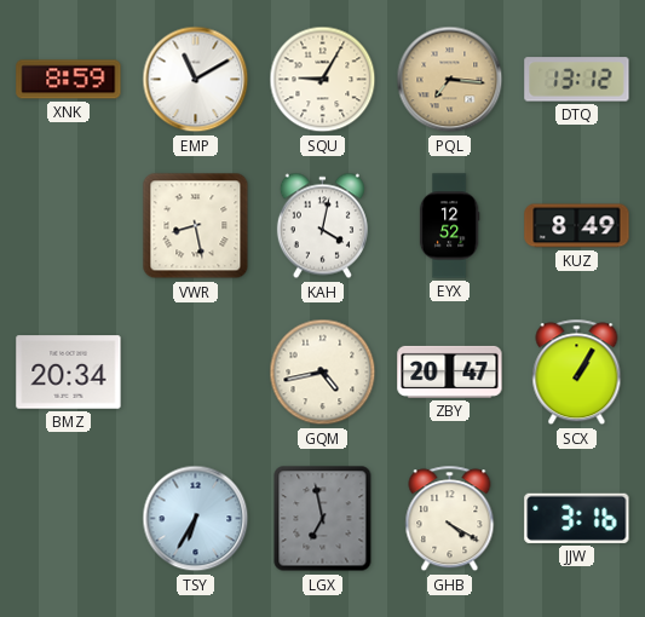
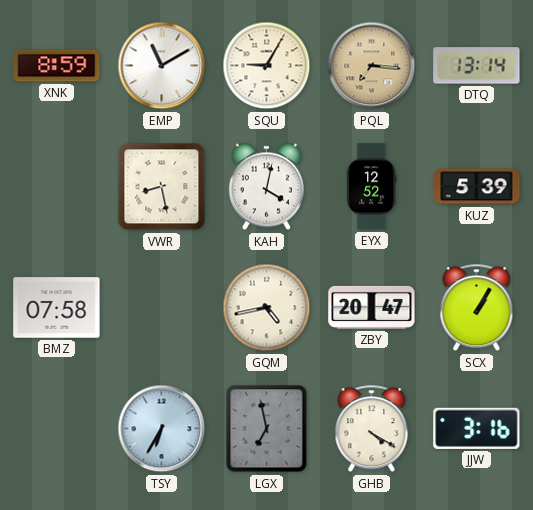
DTQ: 13:12 -> 13:14
KUZ: 8:49 -> 5:39
BMZ: 20:34 -> 07:58
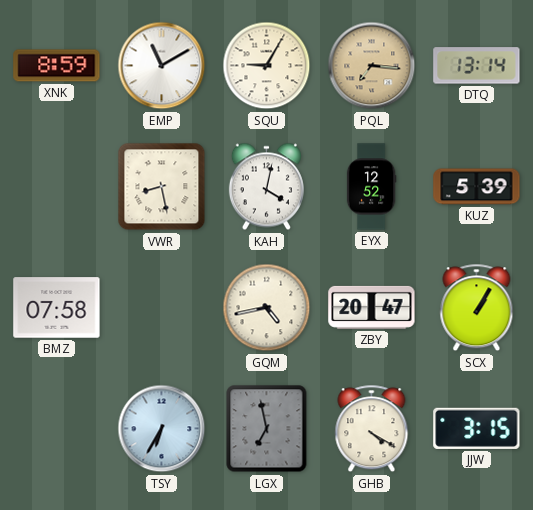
JJW: 3:16 -> 3:15
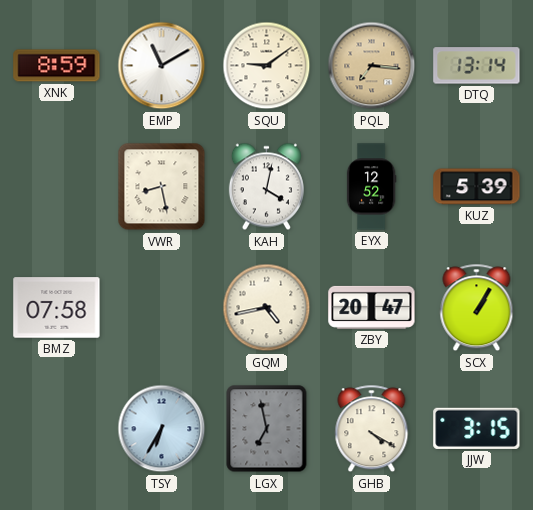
SQU: 9:05 -> 9:09
